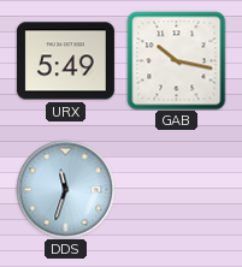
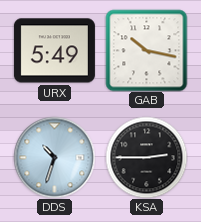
DDS: 11:33 -> 10:33
KSA: none -> 2:45
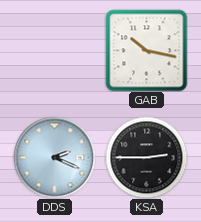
URX: 5:49 -> none
DDS: 10:33 -> 2:19
